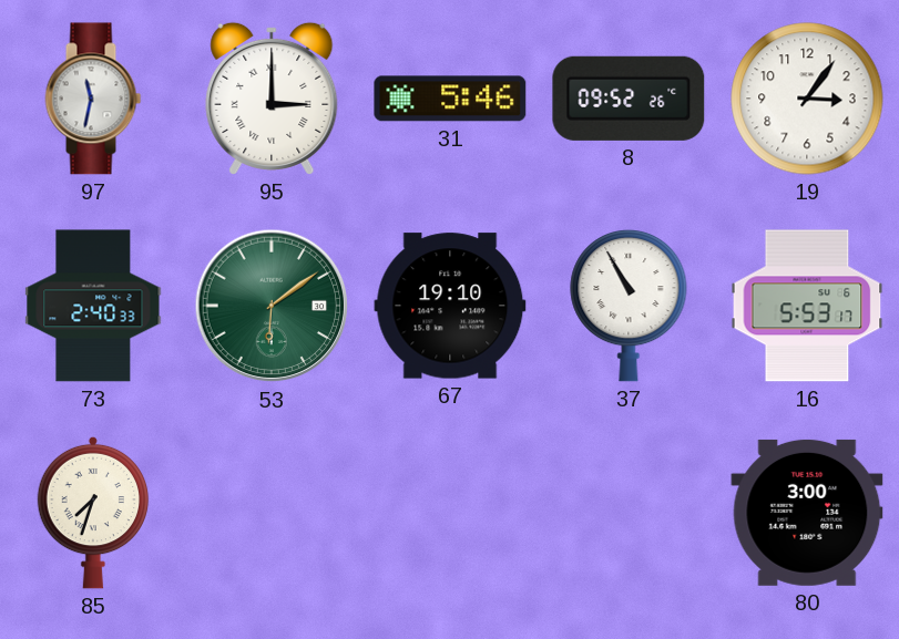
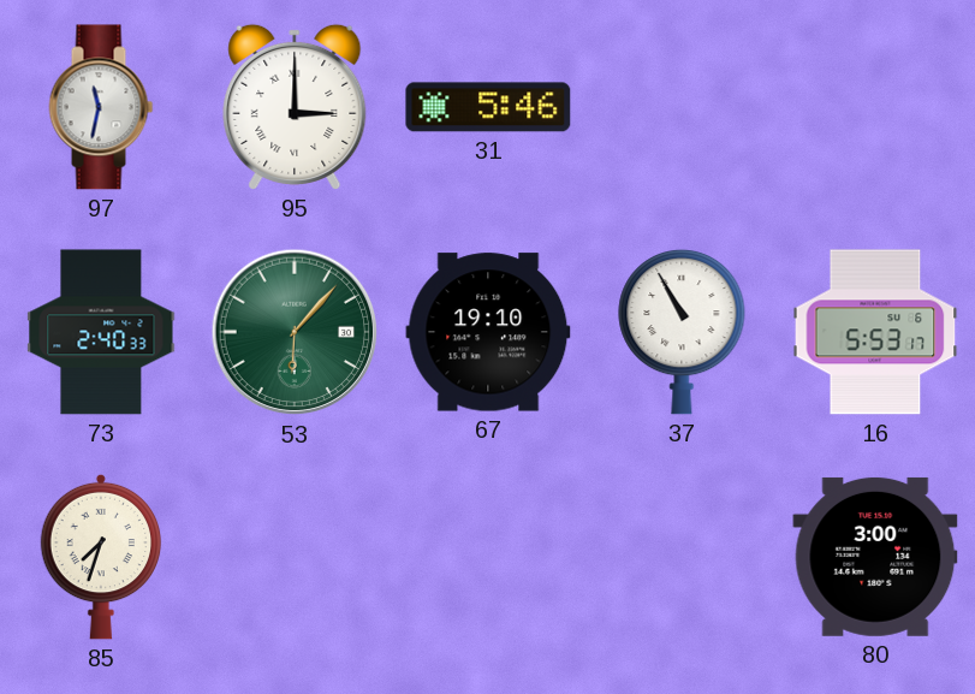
8: 09:52 -> none
19: 3:06 -> none
53: 6:09 -> 6:07
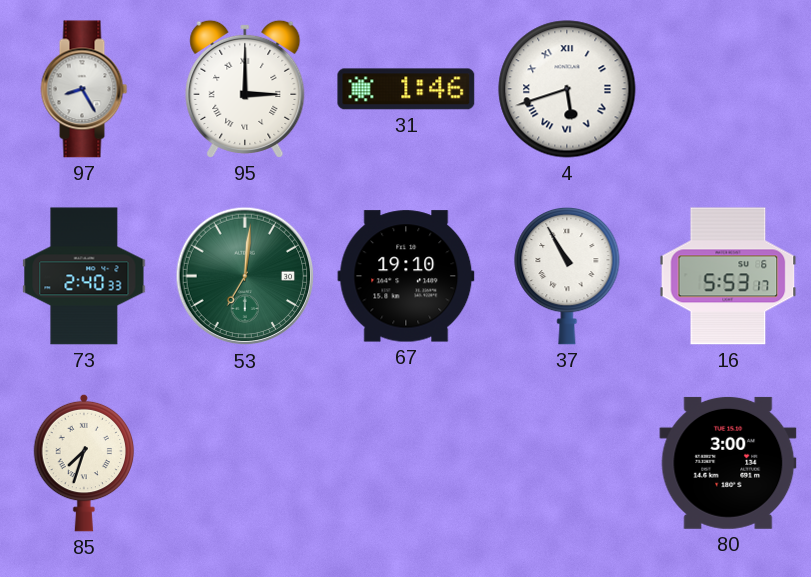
97: 11:32 -> 8:25
31: 5:46 -> 1:46
4: none -> 5:42
53: 6:07 -> 7:01
